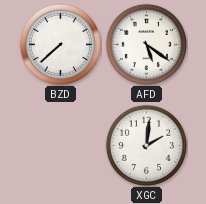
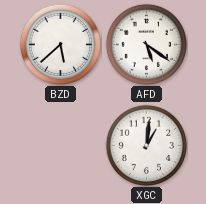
BZD: 7:38 -> 5:38
XGC: 2:01 -> 1:01
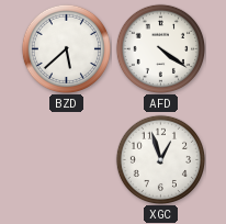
AFD: 5:21 -> 4:21
XGC: 1:01 -> 12:57
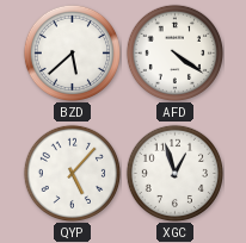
QYP: none -> 5:07
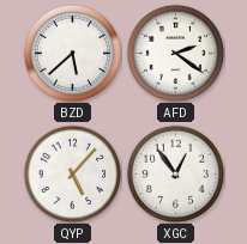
AFD: 4:21 -> 2:21
XGC: 12:57 -> 12:54
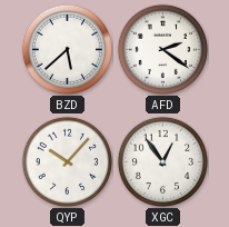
QYP: 5:07 -> 10:07
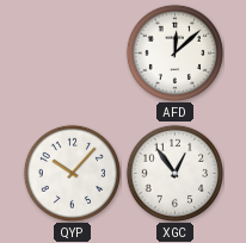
BZD: 5:38 -> none
AFD: 2:21 -> 12:08
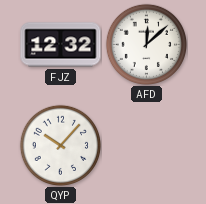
FJZ: none -> 12:32
XGC: 12:54 -> none
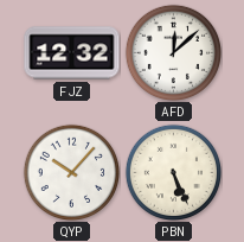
PBN: none -> 5:26
